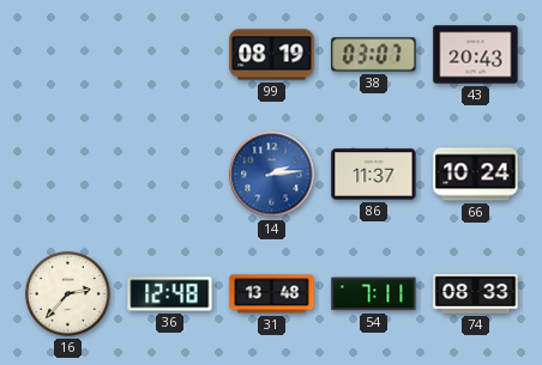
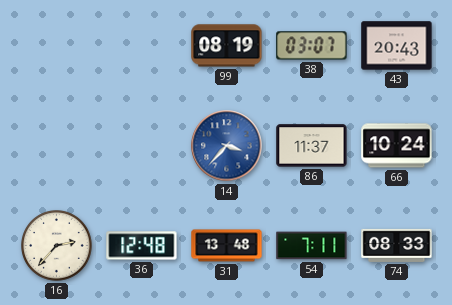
14: 2:14 -> 3:37
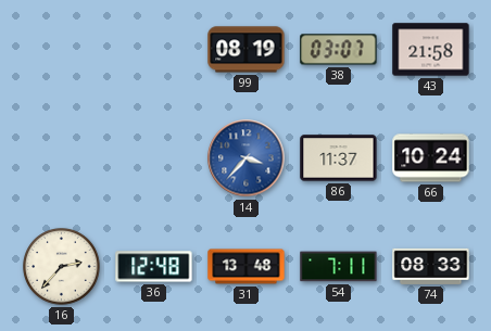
43: 20:43 -> 21:58
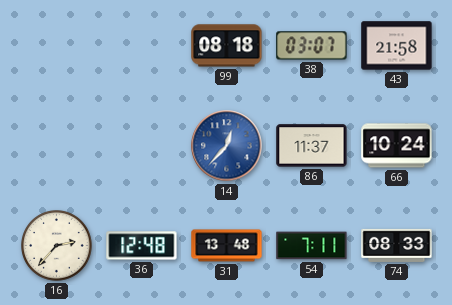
99: 08:19 -> 08:18
14: 3:37 -> 12:37
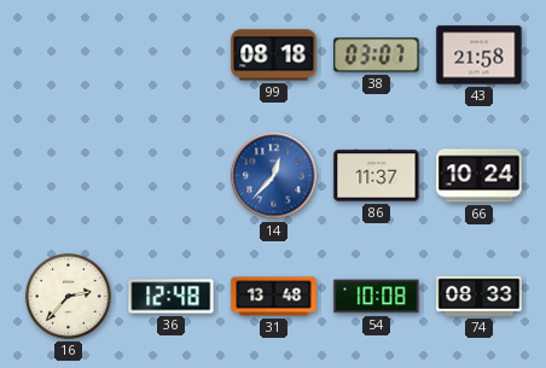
54: 7:11 -> 10:08
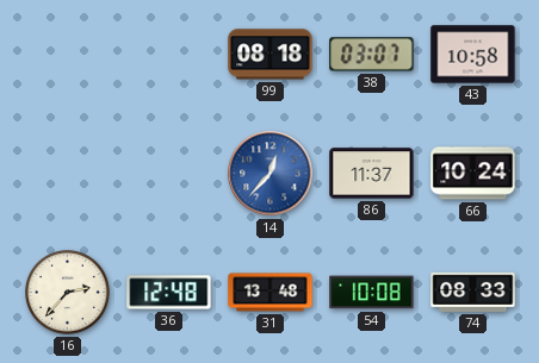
43: 21:58 -> 10:58
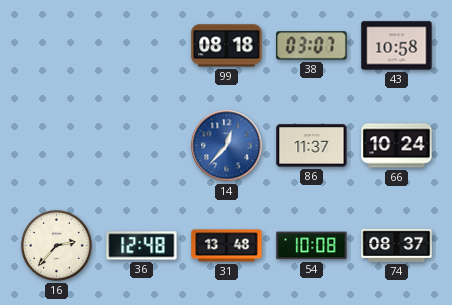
74: 08:33 -> 08:37
